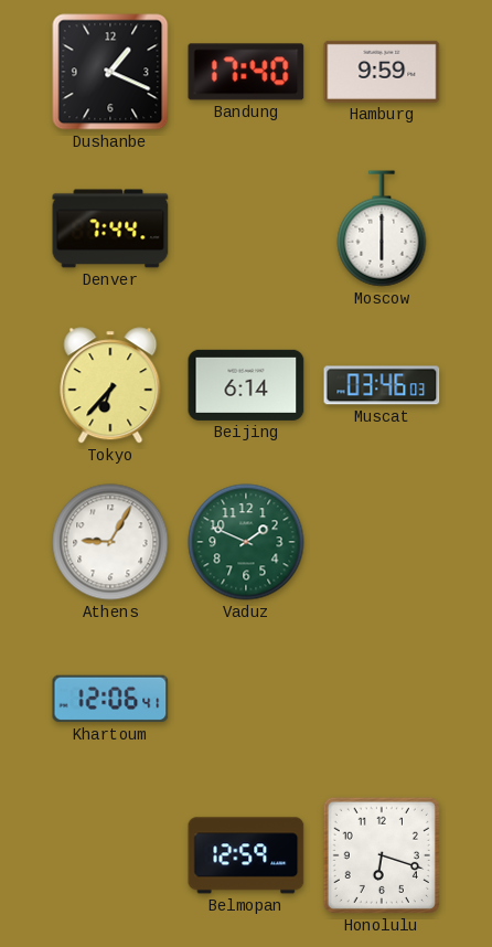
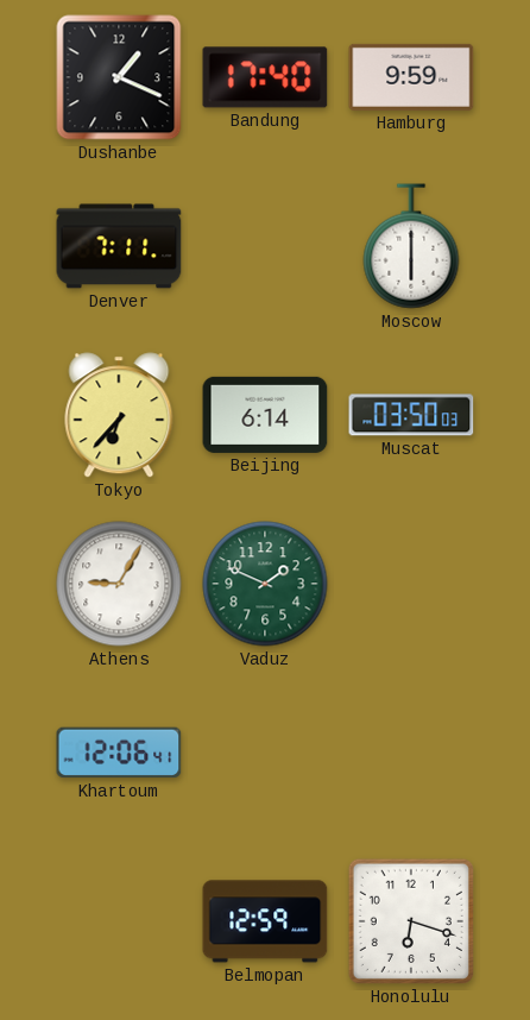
Denver: 7:44 -> 7:11
Muscat: 03:46 -> 03:50
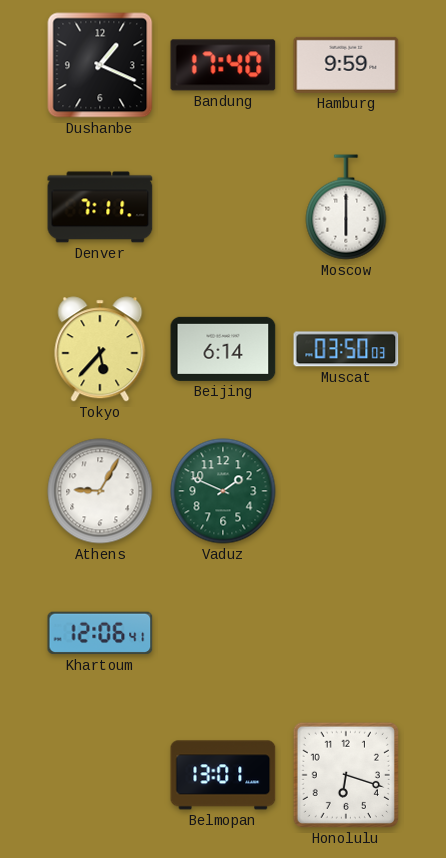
Tokyo: 6:37 -> 5:37
Belmopan: 12:59 -> 13:01
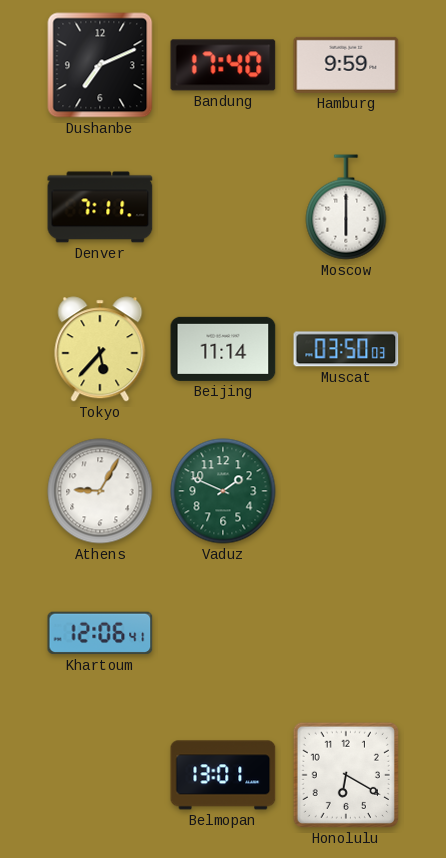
Dushanbe: 1:19 -> 7:11
Beijing: 6:14 -> 11:14
Honolulu: 6:18 -> 6:20
